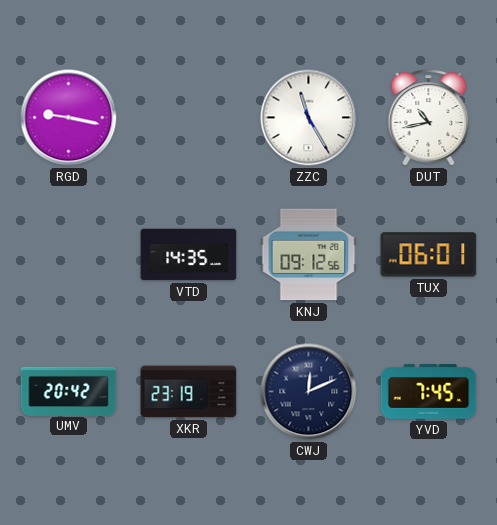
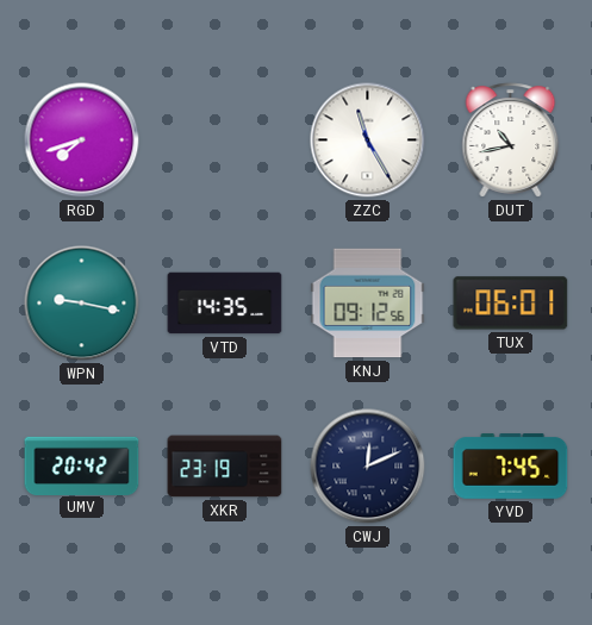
RGD: 9:17 -> 7:42
WPN: none -> 9:17
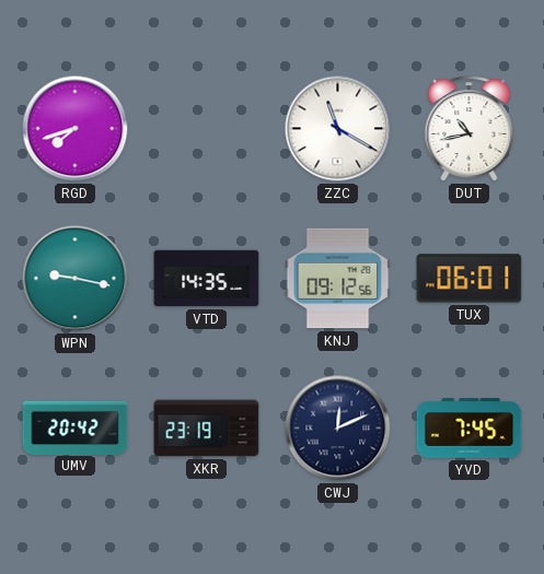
ZZC: 11:25 -> 11:20
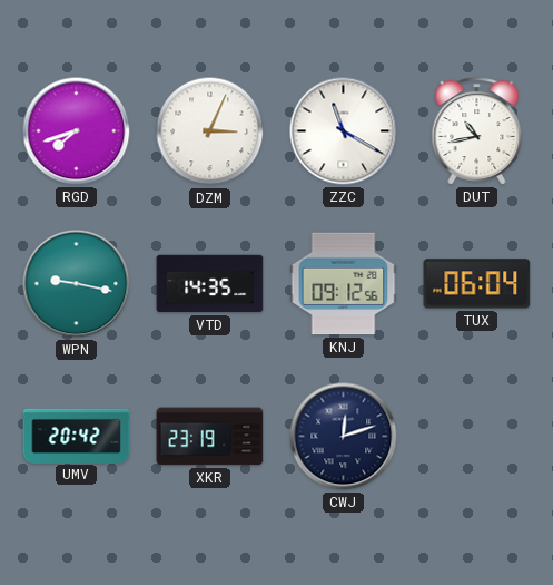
DZM: none -> 3:04
TUX: 06:01 -> 06:04
CWJ: 12:11 -> 12:12
YVD: 7:45 -> none
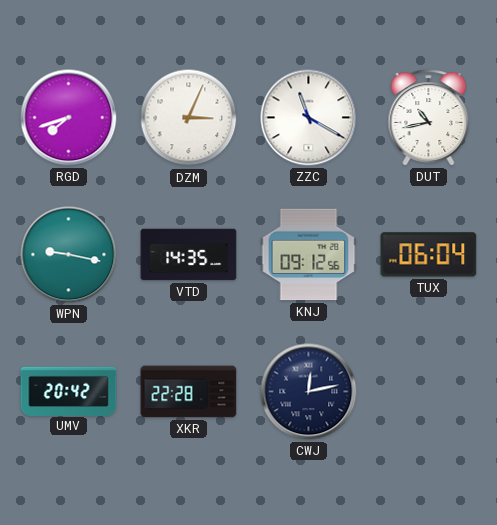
XKR: 23:19 -> 22:28
CWJ: 12:12 -> 12:13
